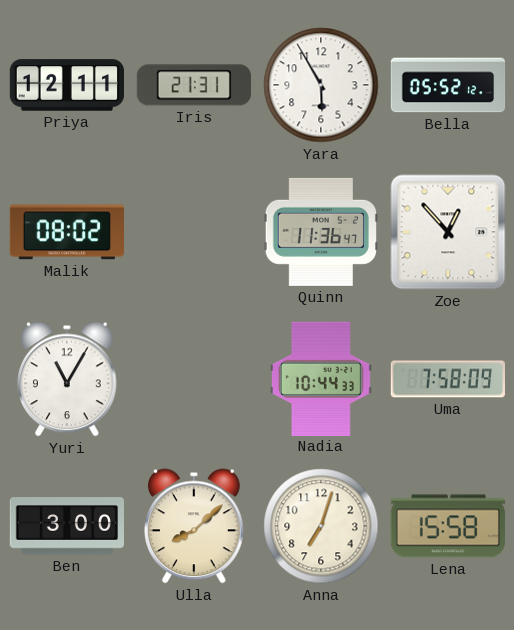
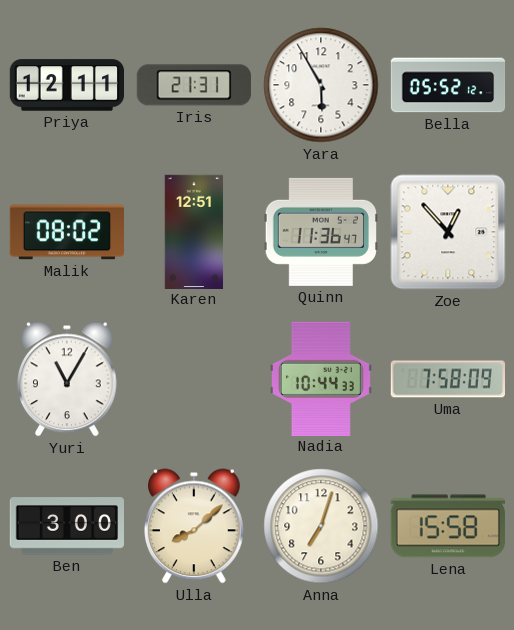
Karen: none -> 12:51
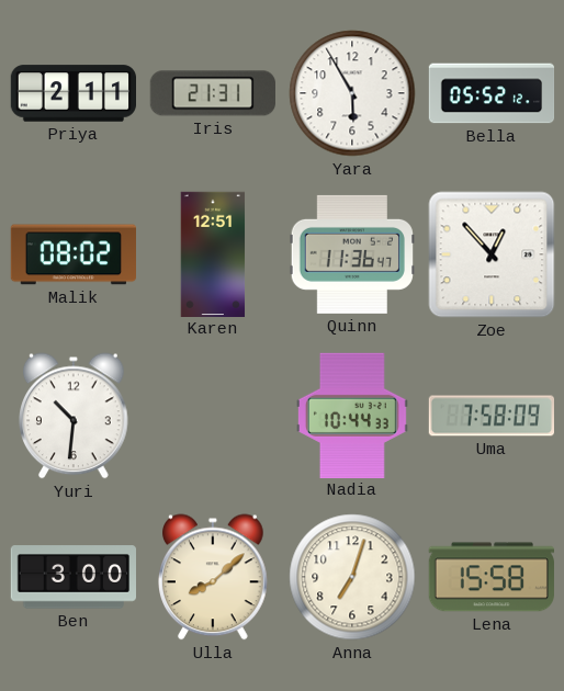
Priya: 12:11 -> 2:11
Yuri: 11:05 -> 10:31
